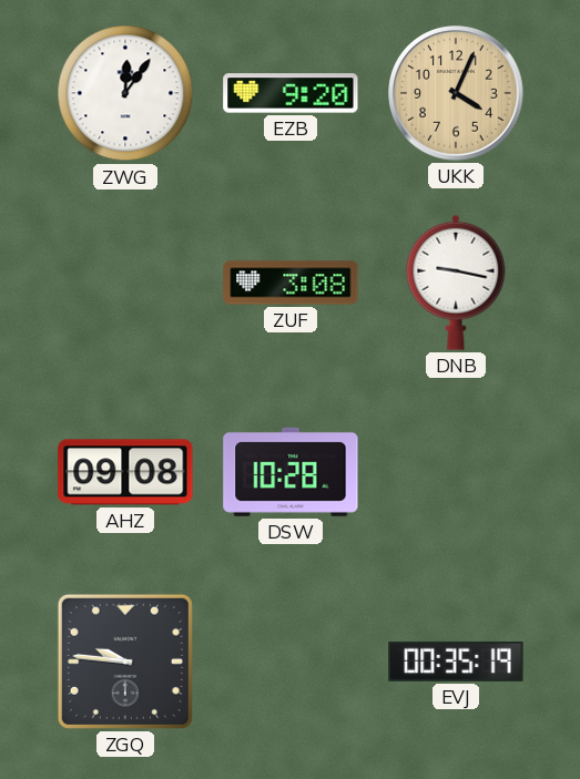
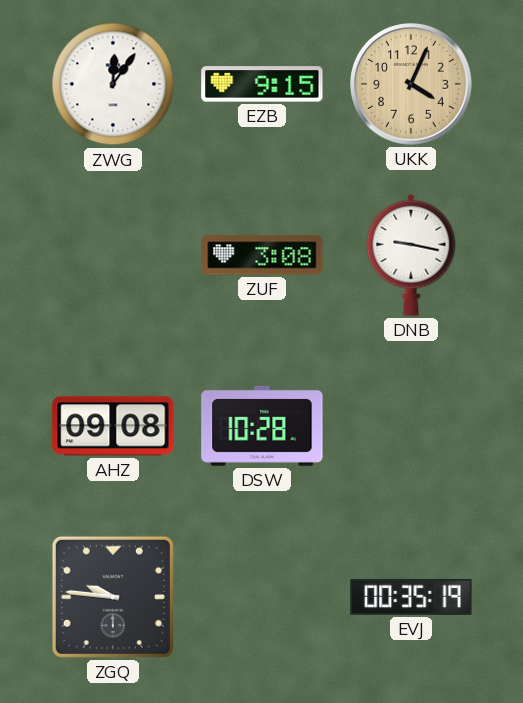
EZB: 9:20 -> 9:15
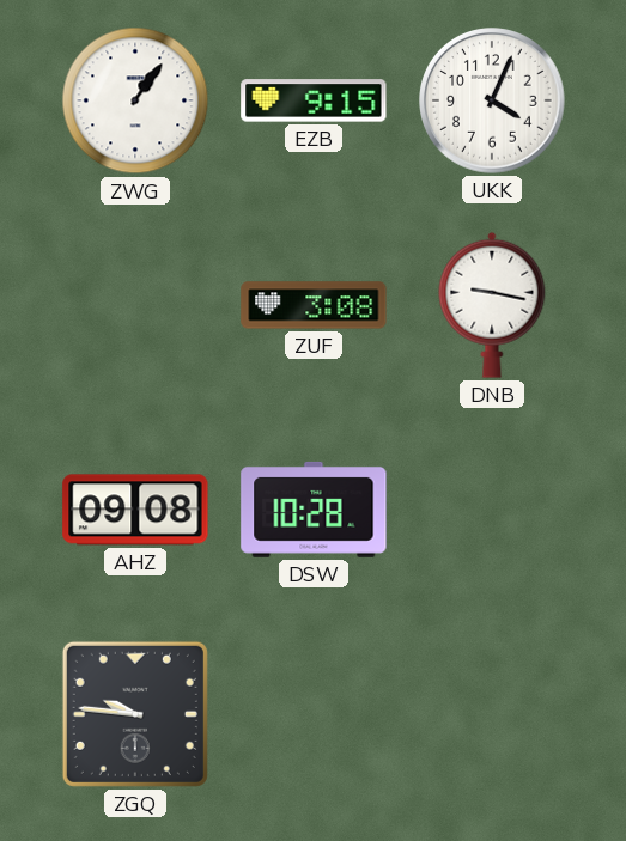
ZWG: 12:06 -> 1:06
UKK dial: champagne -> white
EVJ: 00:35 -> none
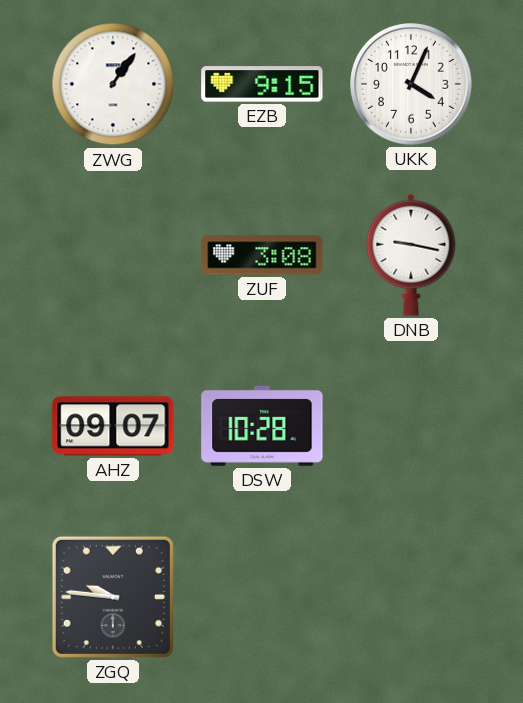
AHZ: 09:08 -> 09:07
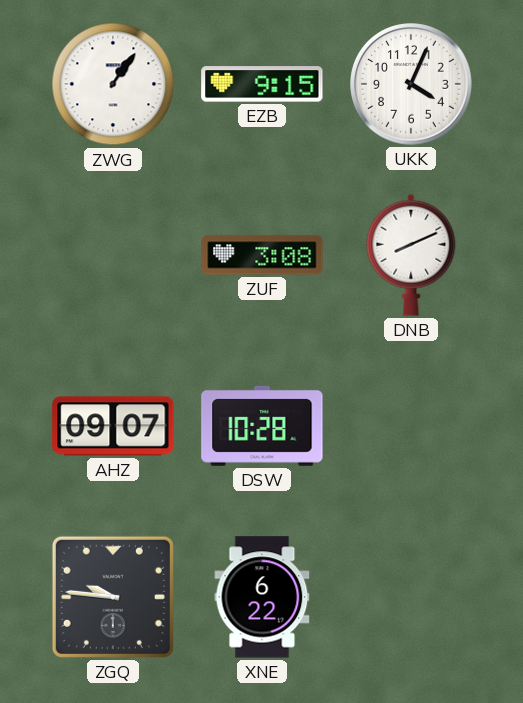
DNB: 9:17 -> 8:11
XNE: none -> 6:22
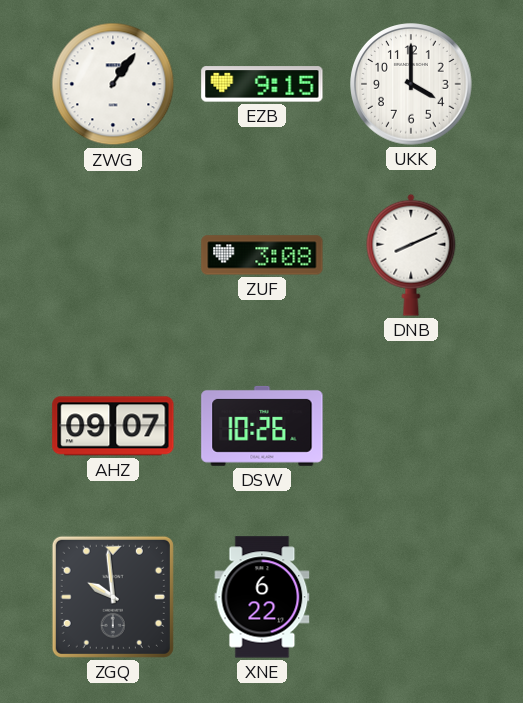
UKK: 4:04 -> 4:00
DSW: 10:28 -> 10:26
ZGQ: 9:46 -> 9:59
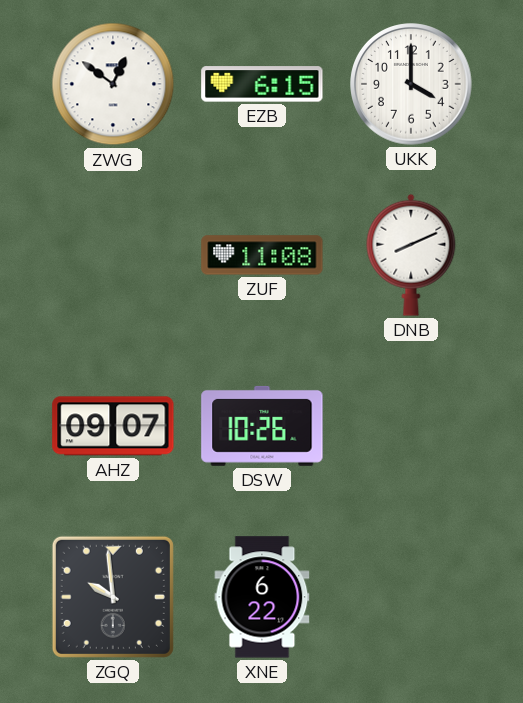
ZWG: 1:06 -> 12:51
EZB: 9:15 -> 6:15
ZUF: 3:08 -> 11:08
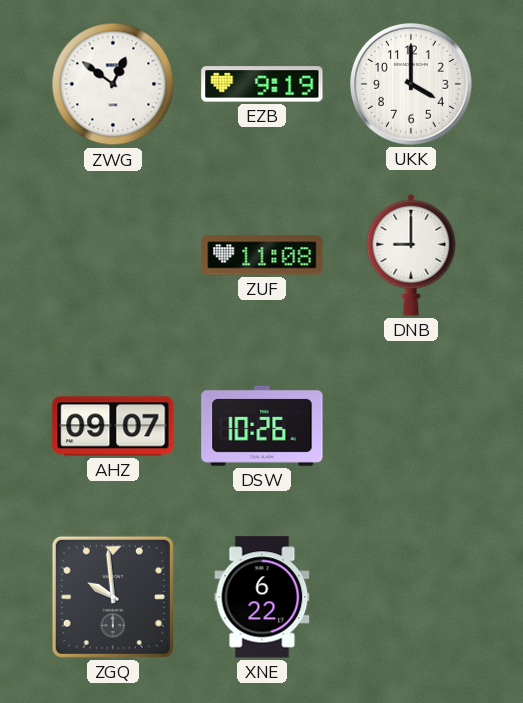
EZB: 6:15 -> 9:19
DNB: 8:11 -> 9:00
